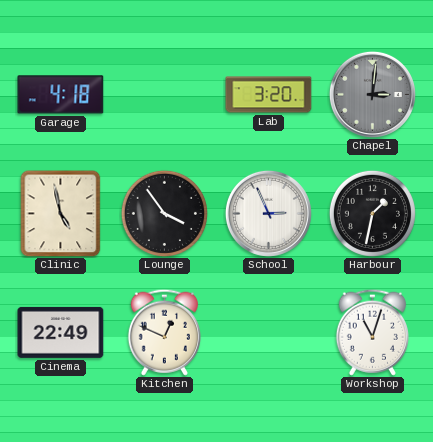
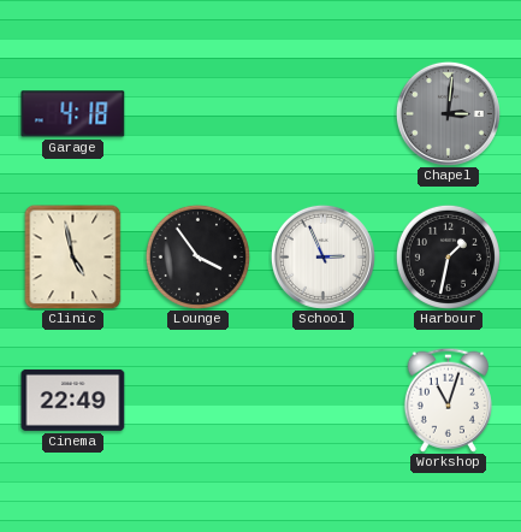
Lab: 3:20 -> none
Kitchen: 12:49 -> none
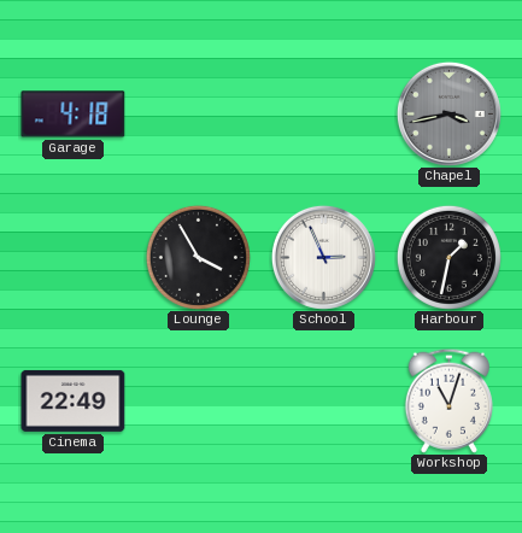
Chapel: 3:01 -> 3:43
Clinic: 4:58 -> none
Lounge: 3:54 -> 3:55
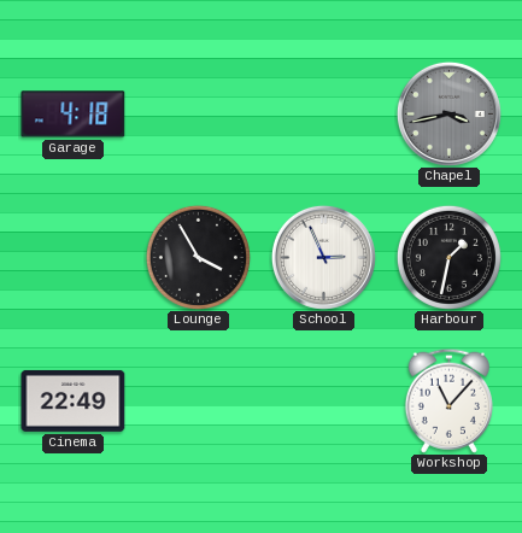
Workshop: 11:03 -> 11:07
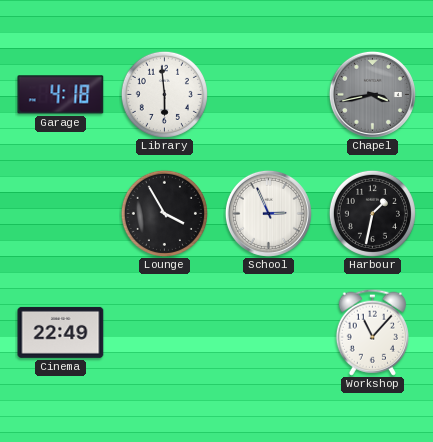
Library: none -> 5:59
